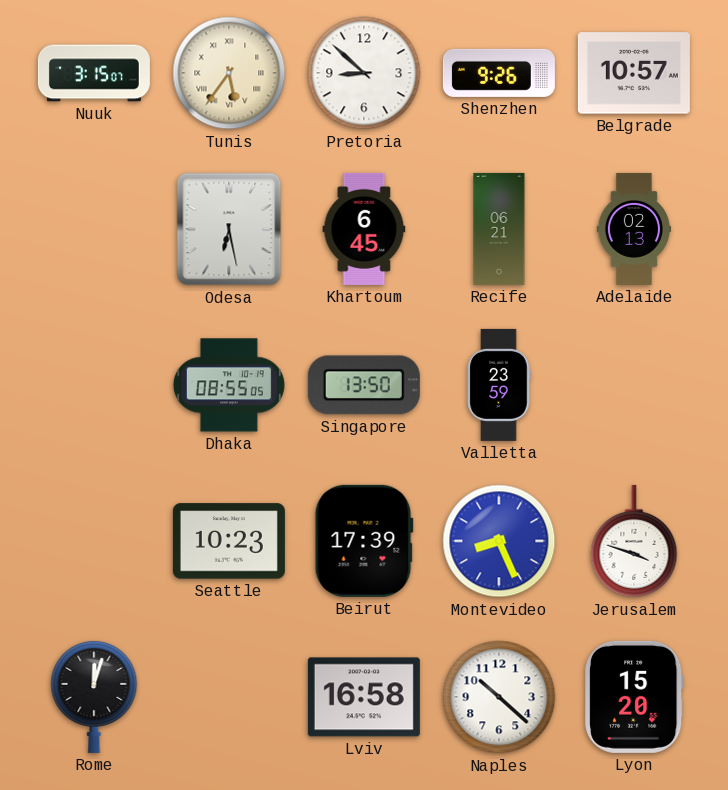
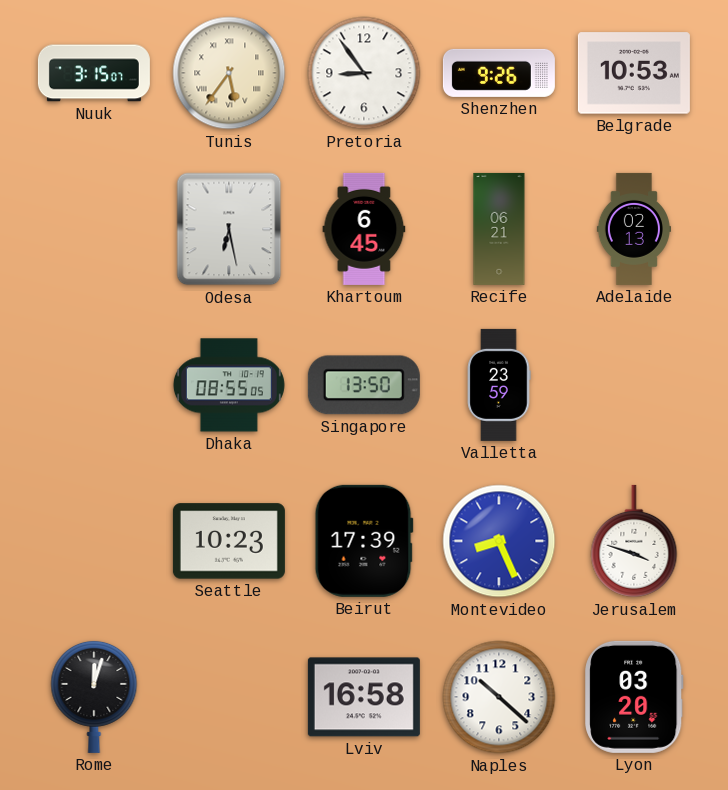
Pretoria: 8:52 -> 8:54
Belgrade: 10:57 -> 10:53
Lyon: 15:20 -> 03:20
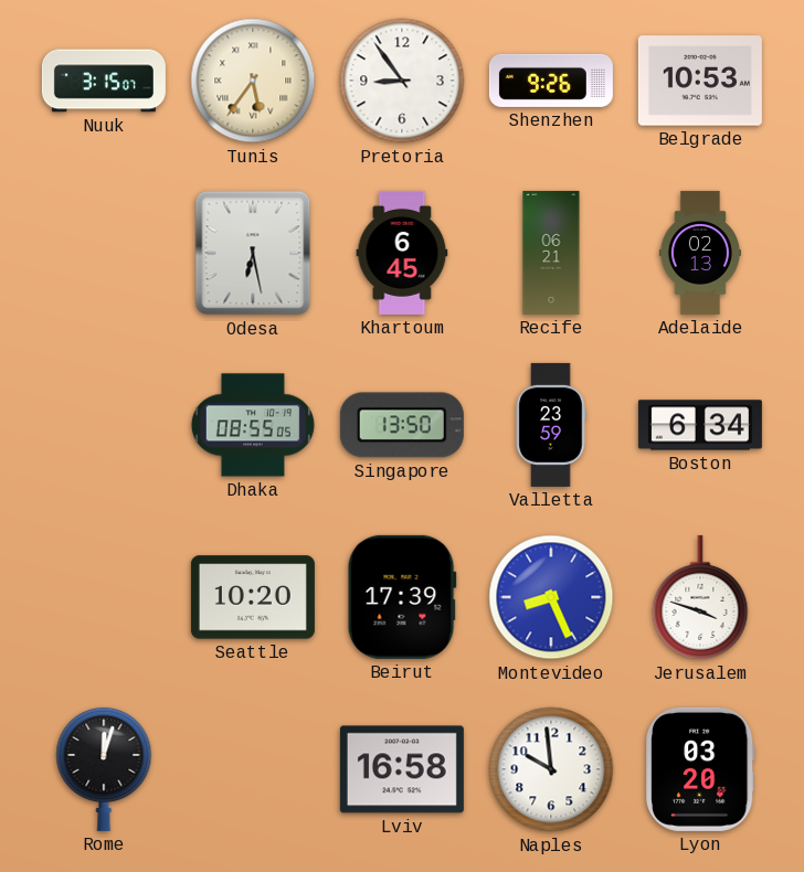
Boston: none -> 6:34
Seattle: 10:23 -> 10:20
Naples: 10:22 -> 9:59
